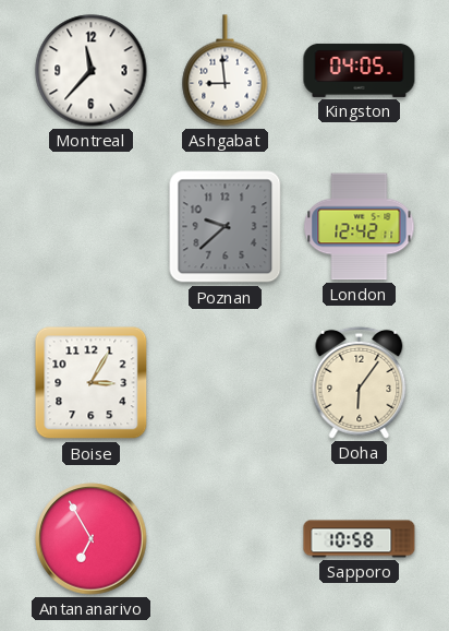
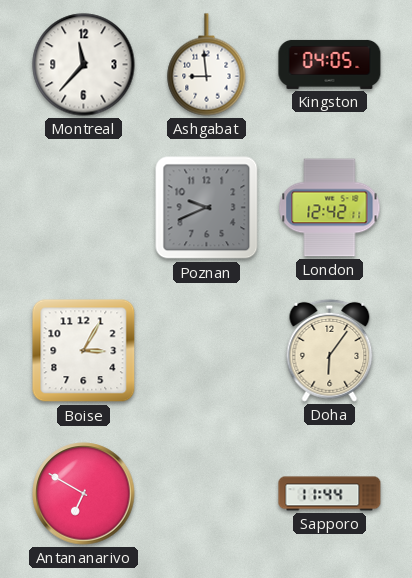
Poznan: 9:38 -> 9:41
Antananarivo: 6:55 -> 6:50
Sapporo: 10:58 -> 11:44
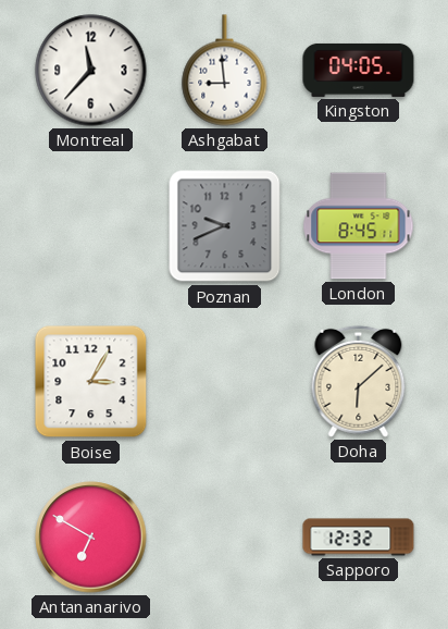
London: 12:42 -> 8:45
Doha: 6:06 -> 6:08
Sapporo: 11:44 -> 12:32
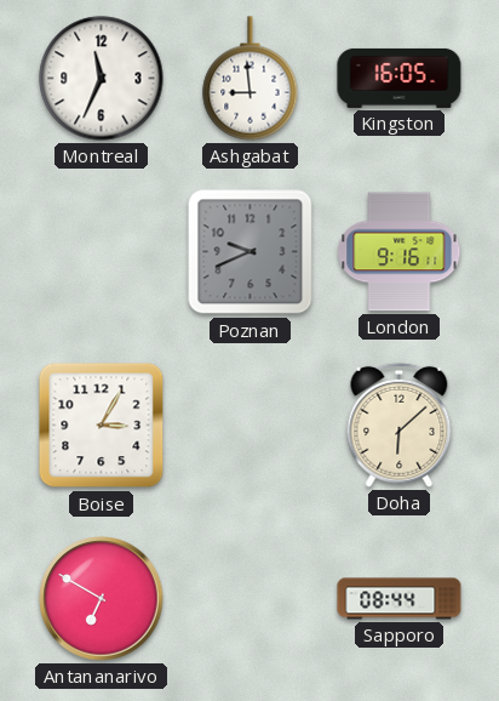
Montreal: 11:37 -> 11:34
Kingston: 04:05 -> 16:05
London: 8:45 -> 9:16
Sapporo: 12:32 -> 08:44
